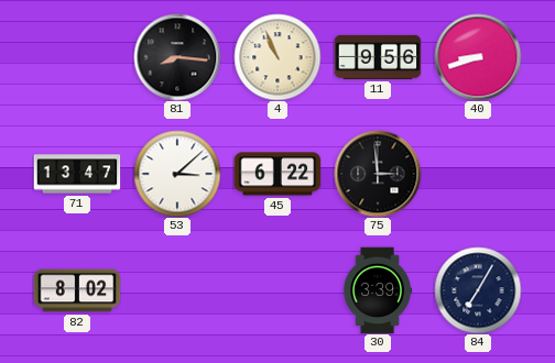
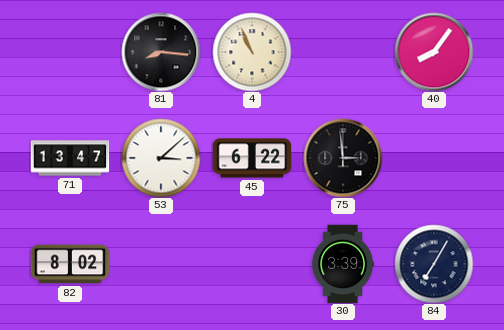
11: 9:56 -> none
40: 8:42 -> 8:06
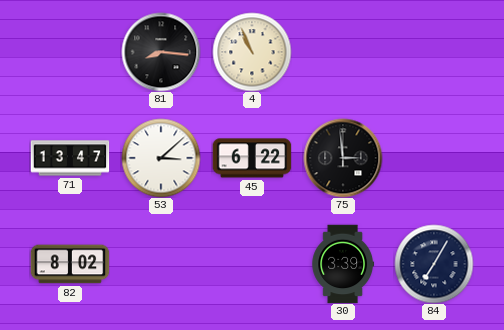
40: 8:06 -> none
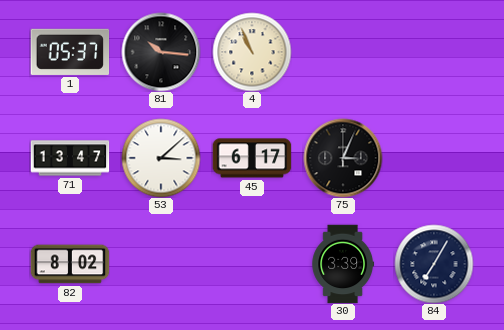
1: none -> 05:37
81: 8:16 -> 10:16
45: 6:22 -> 6:17
75: 2:59 -> 3:04
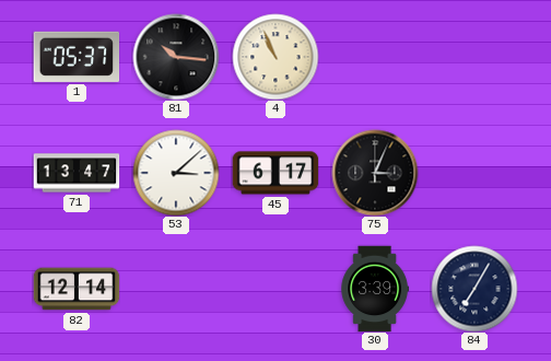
82: 8:02 -> 12:14
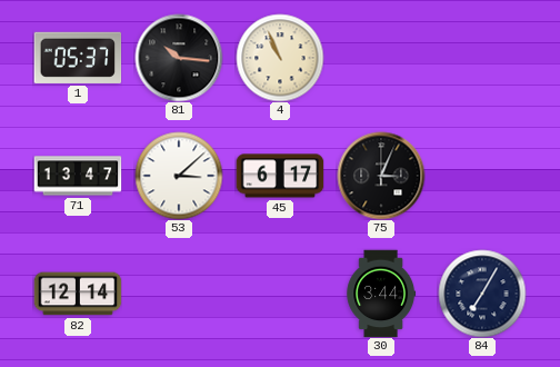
30: 3:39 -> 3:44
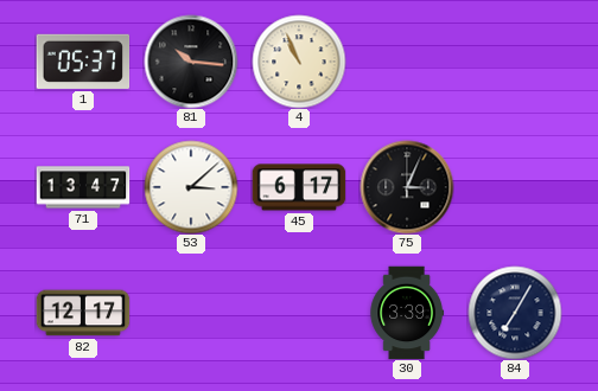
82: 12:14 -> 12:17
30: 3:44 -> 3:39
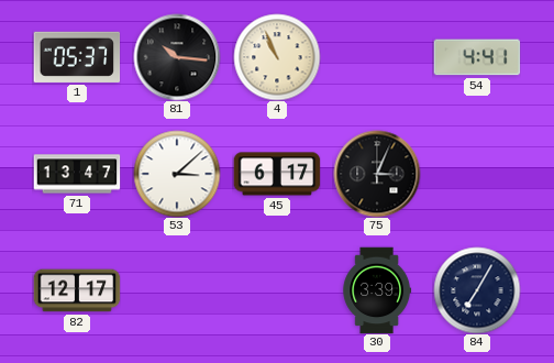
54: none -> 4:41
